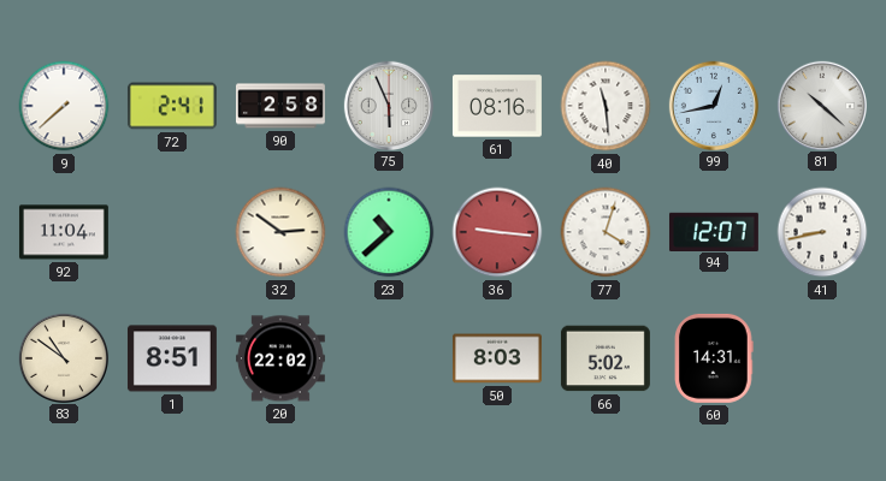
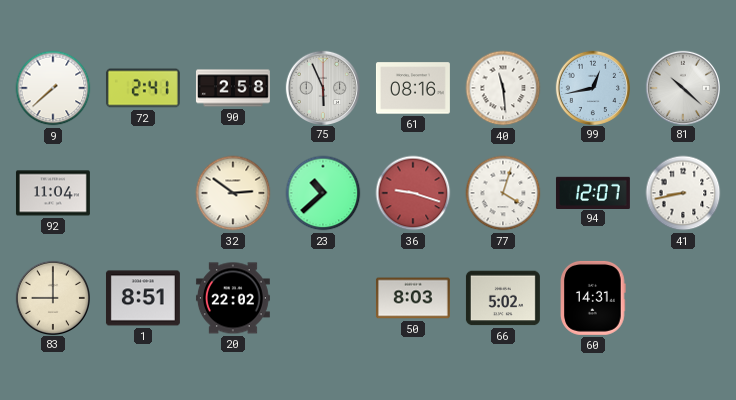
36: 9:16 -> 9:18
83: 10:51 -> 9:00
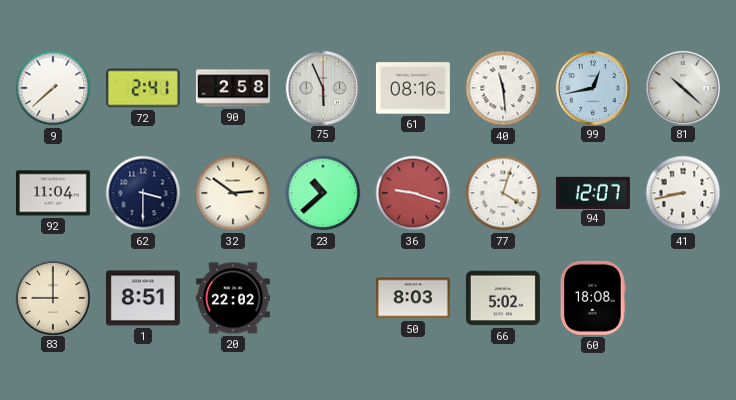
62: none -> 3:30
60: 14:31 -> 18:08
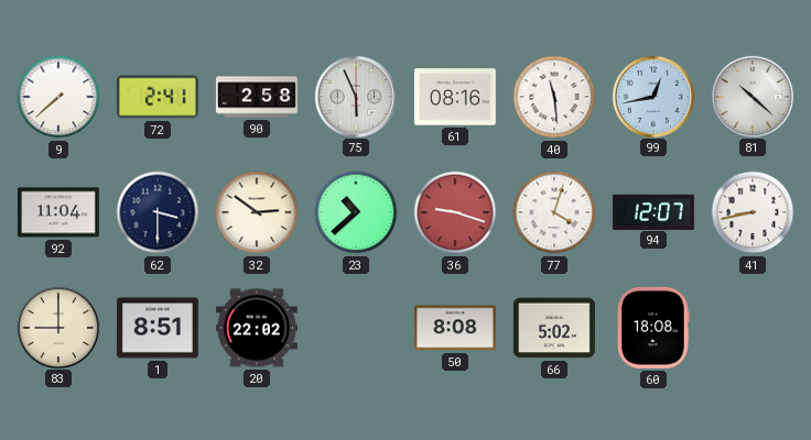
50: 8:03 -> 8:08
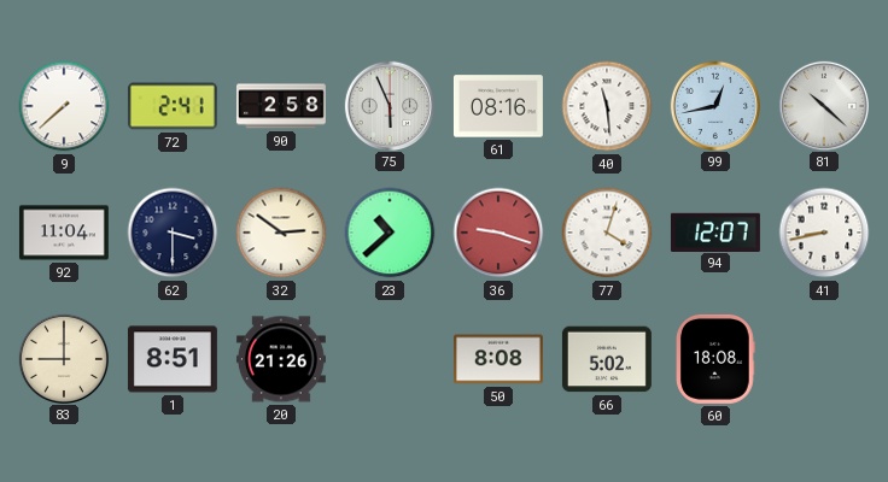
20: 22:02 -> 21:26
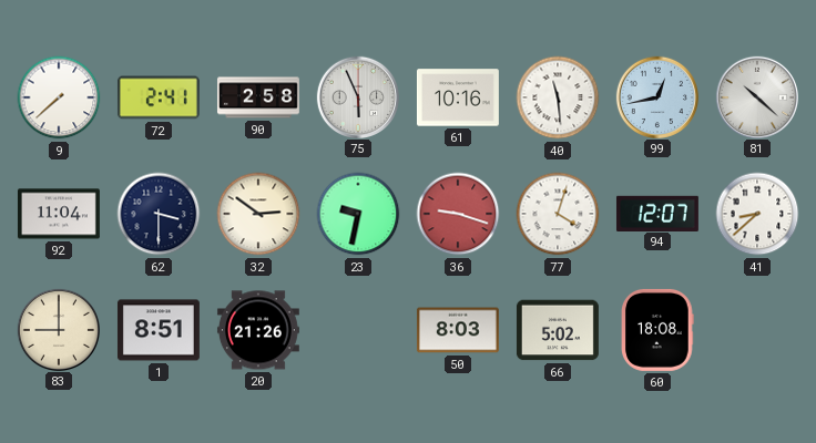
61: 08:16 -> 10:16
23: 10:38 -> 9:32
41: 8:43 -> 8:38
50: 8:08 -> 8:03
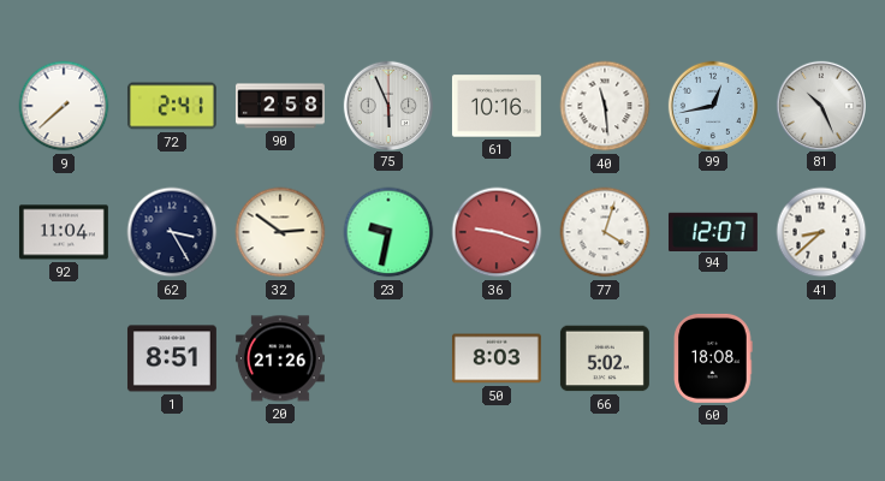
81: 10:22 -> 10:26
62: 3:30 -> 3:25
83: 9:00 -> none
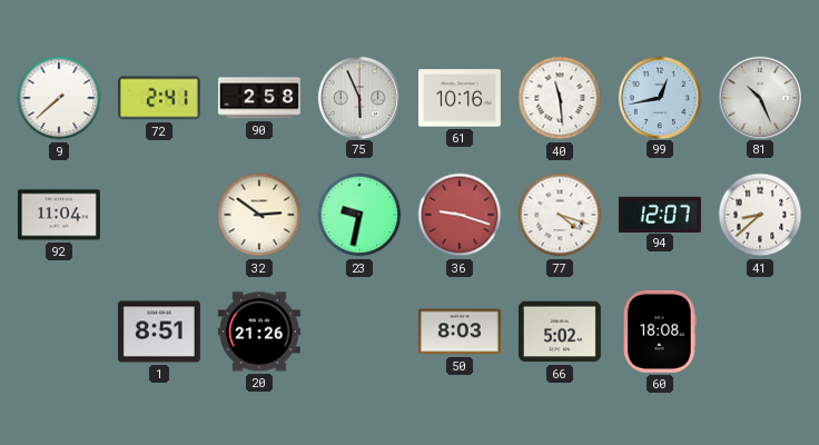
62: 3:25 -> none
77: 4:03 -> 4:18
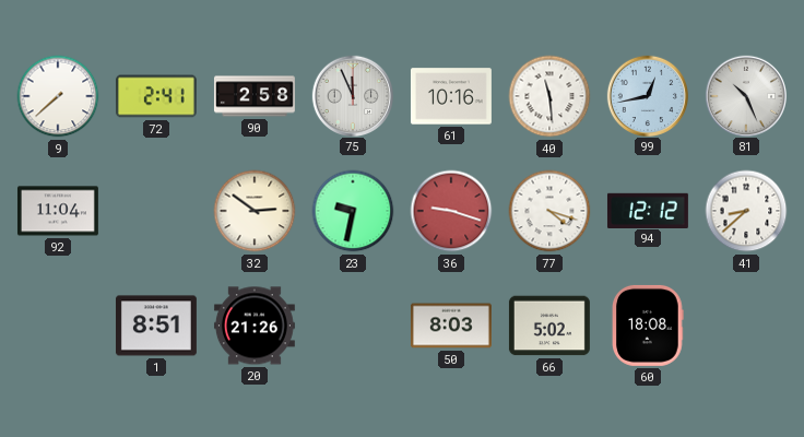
75: 5:56 -> 11:56
94: 12:07 -> 12:12
